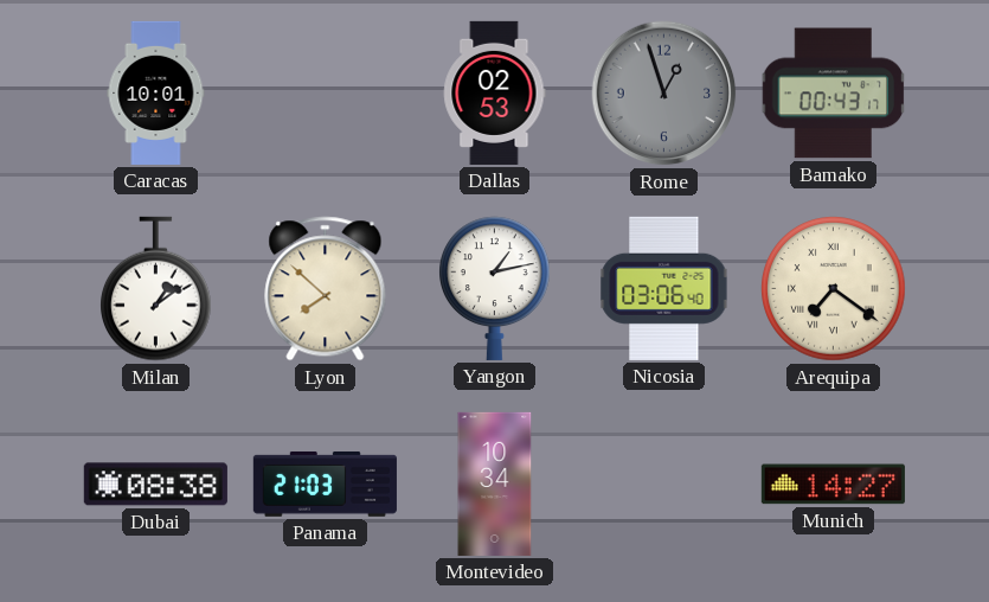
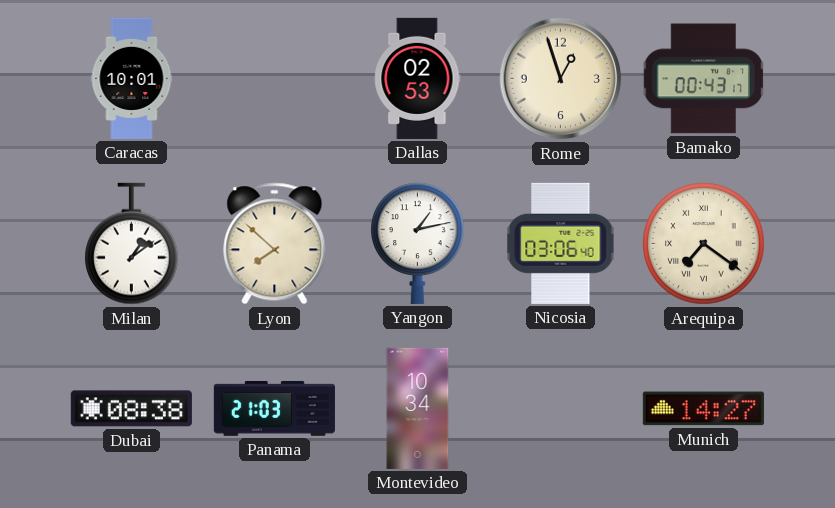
Rome dial: grey -> cream
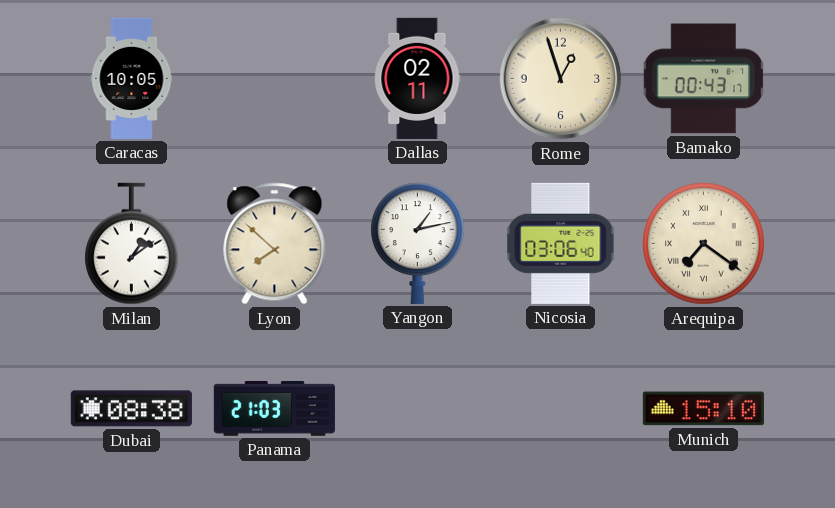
Caracas: 10:01 -> 10:05
Dallas: 02:53 -> 02:11
Montevideo: 10:34 -> none
Munich: 14:27 -> 15:10
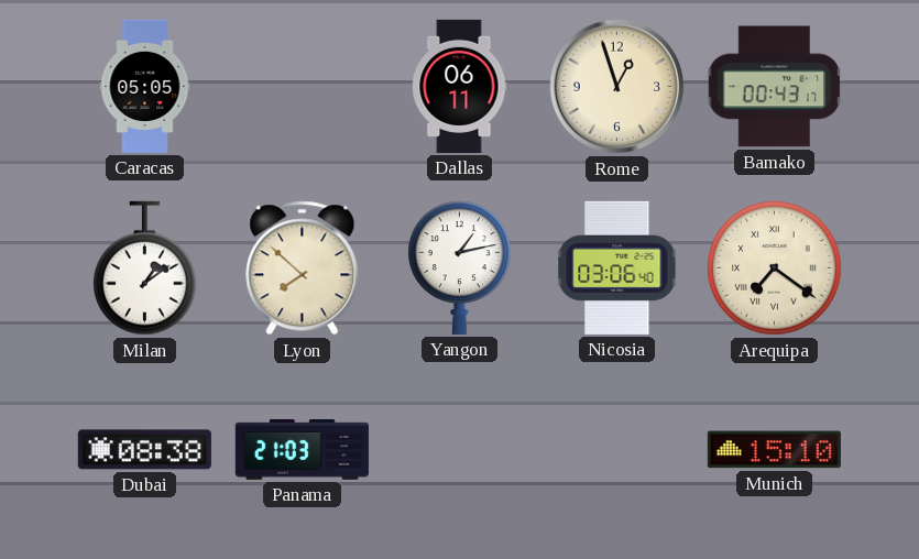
Caracas: 10:05 -> 05:05
Dallas: 02:11 -> 06:11
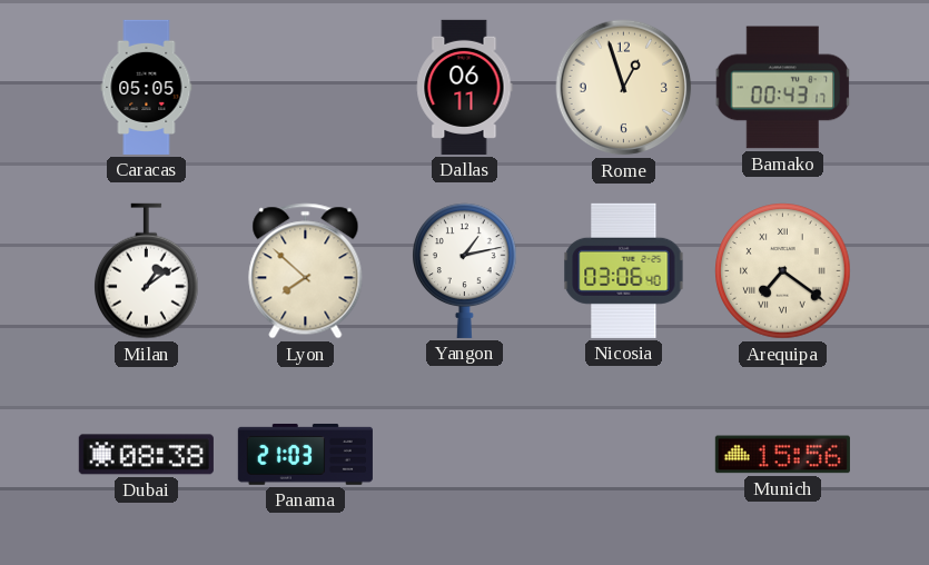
Munich: 15:10 -> 15:56
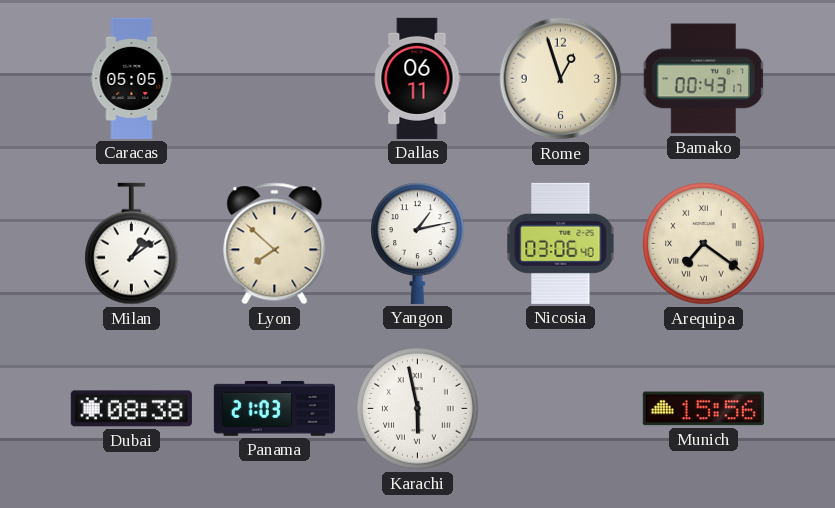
Karachi: none -> 5:58
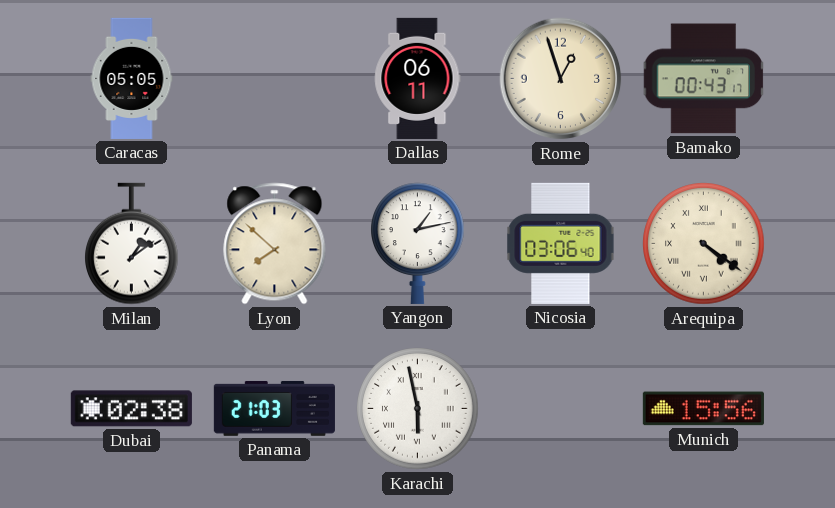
Arequipa: 7:21 -> 4:21
Dubai: 08:38 -> 02:38
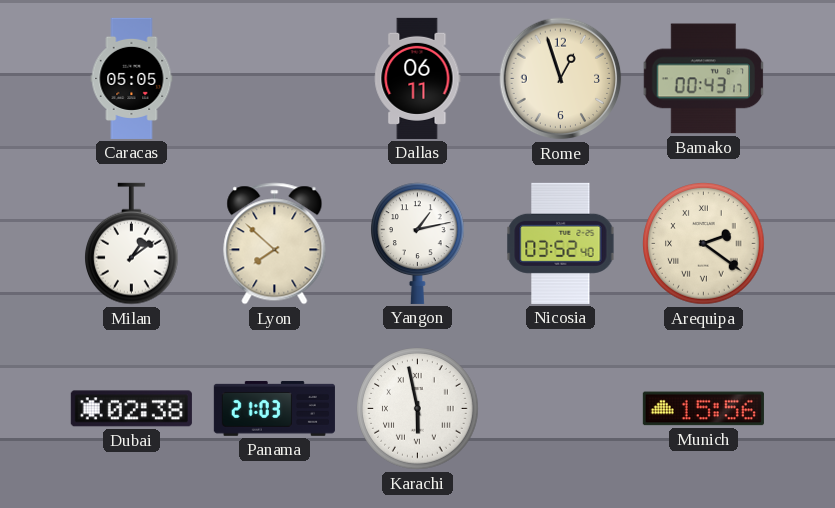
Nicosia: 03:06 -> 03:52
Arequipa: 4:21 -> 2:21
